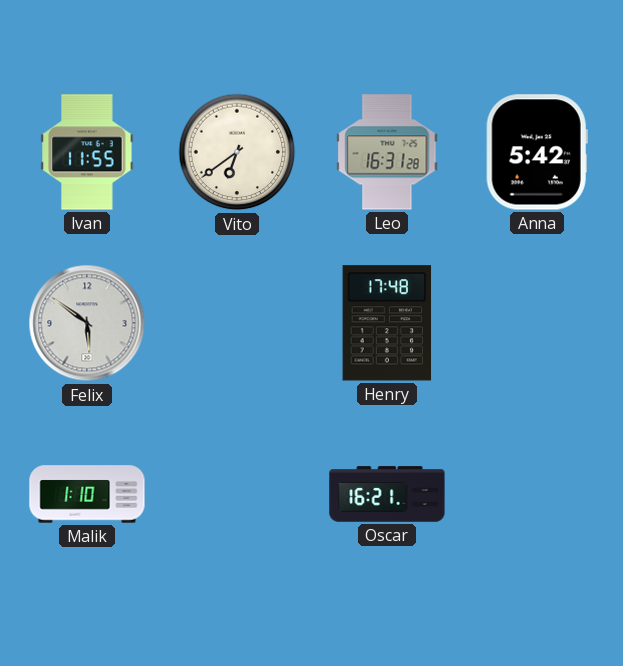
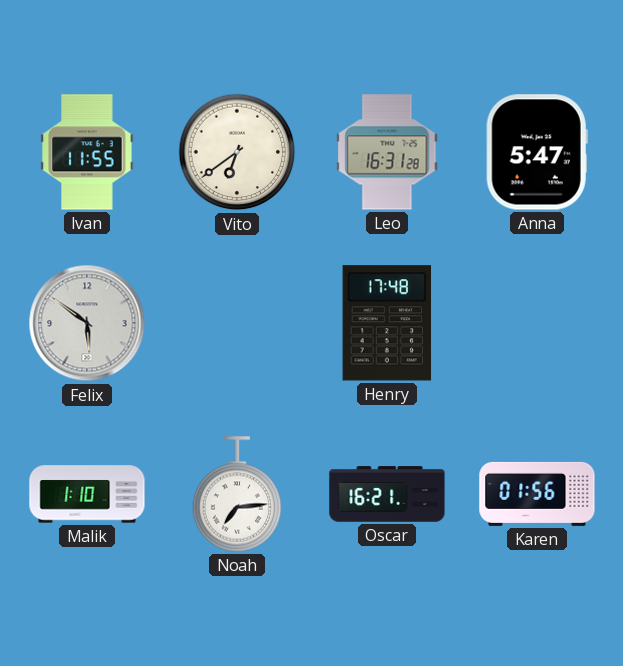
Anna: 5:42 -> 5:47
Noah: none -> 7:14
Karen: none -> 01:56
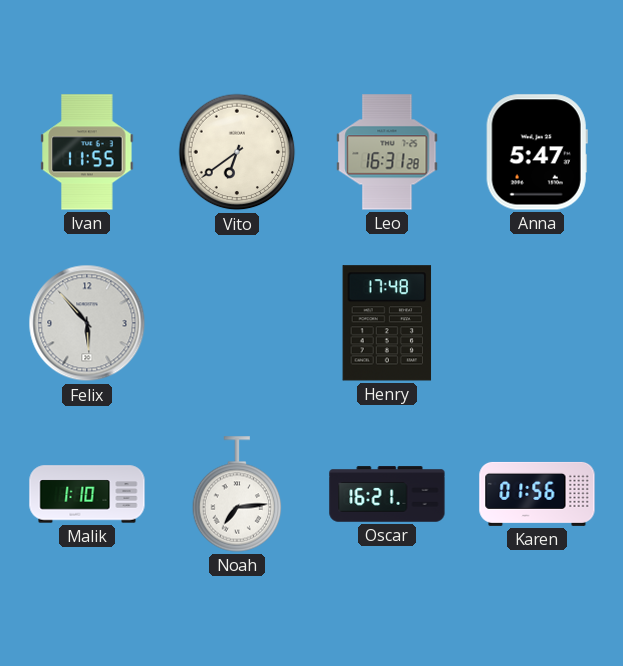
Felix: 5:51 -> 5:53
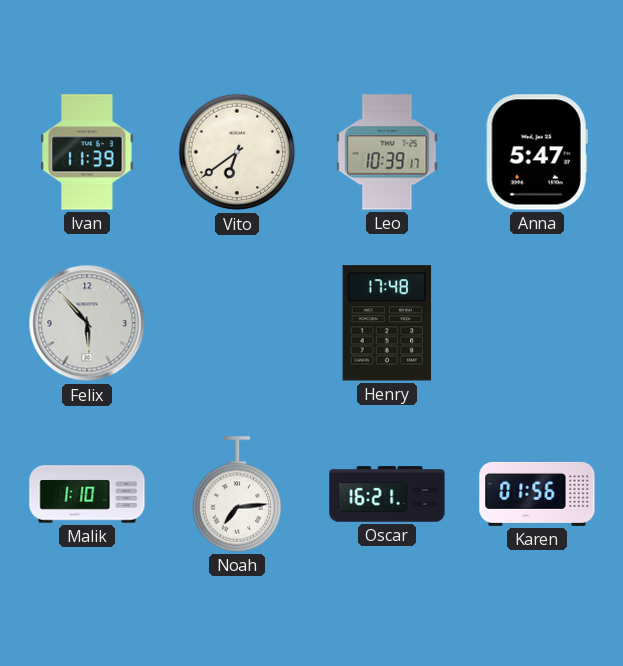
Ivan: 11:55 -> 11:39
Leo: 16:31 -> 10:39
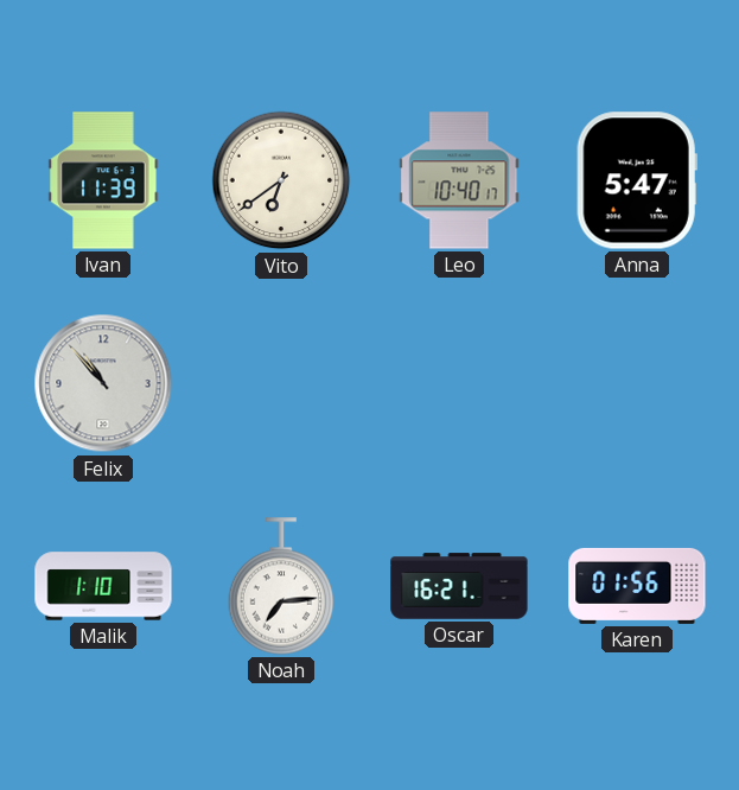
Leo: 10:39 -> 10:40
Felix: 5:53 -> 10:53
Henry: 17:48 -> none
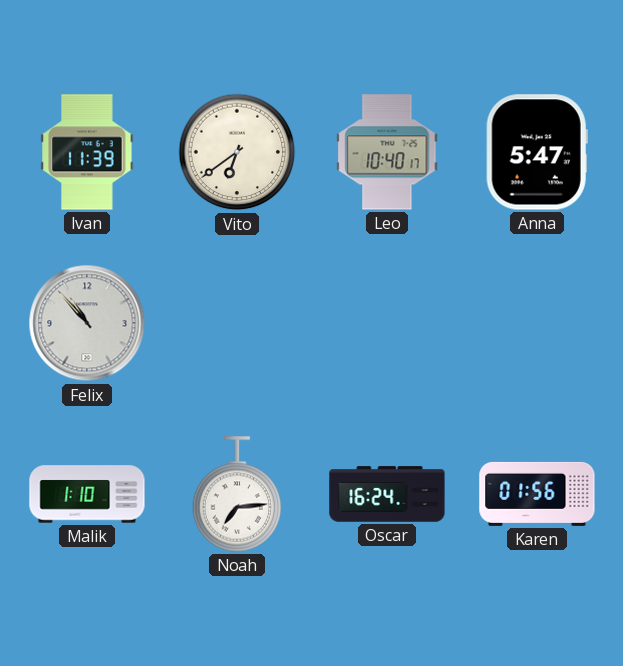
Oscar: 16:21 -> 16:24
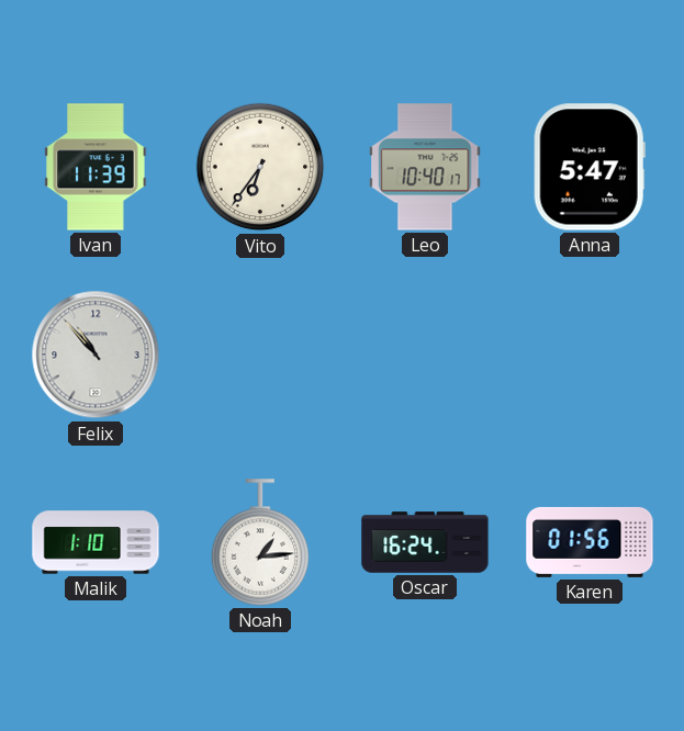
Vito: 6:39 -> 6:36
Noah: 7:14 -> 1:14
